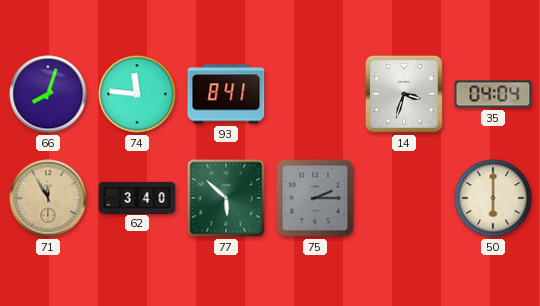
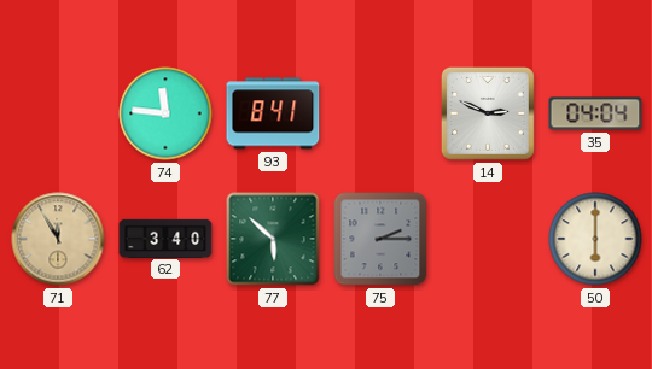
66: 8:03 -> none
14: 3:33 -> 2:49
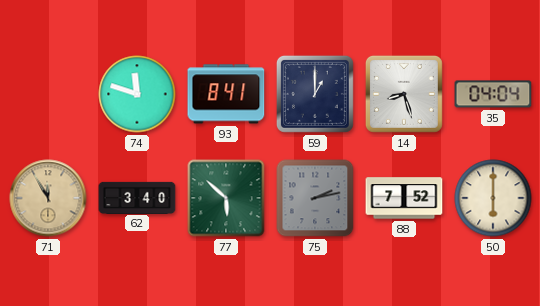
74: 11:46 -> 11:48
59: none -> 1:00
14: 2:49 -> 8:27
75: 2:15 -> 2:13
88: none -> 7:52
